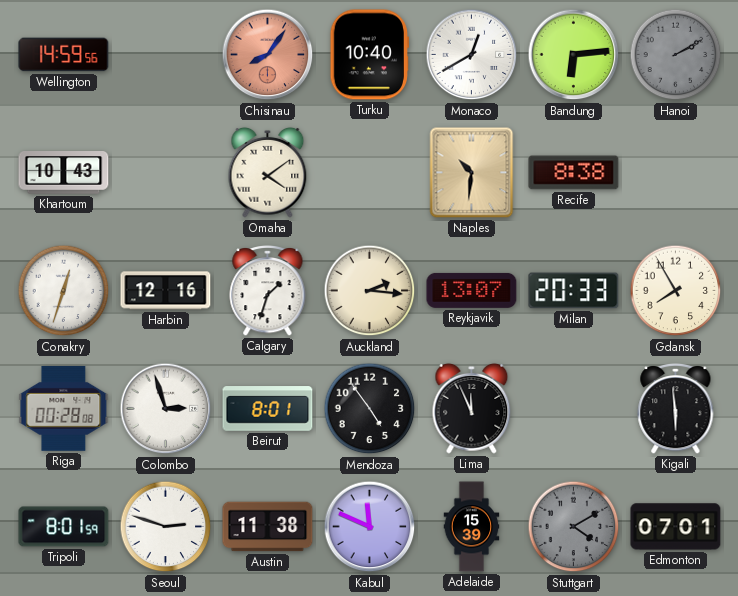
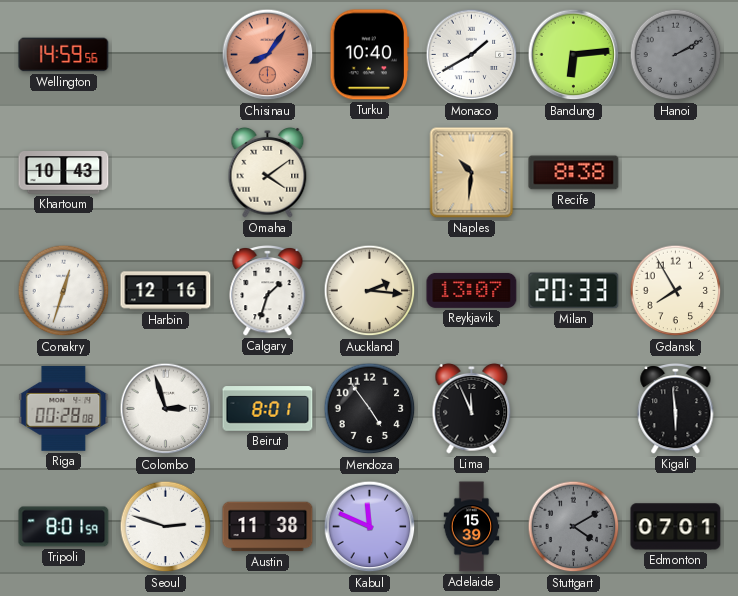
Monaco: 12:40 -> 1:40
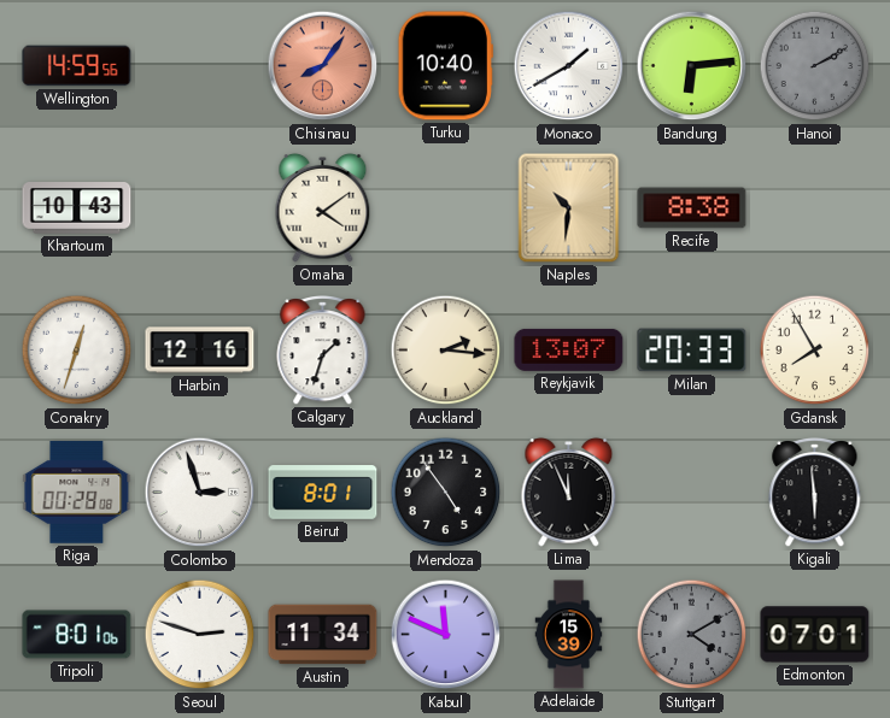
Tripoli: 8:01:59 -> 8:01:06
Austin: 11:38 -> 11:34
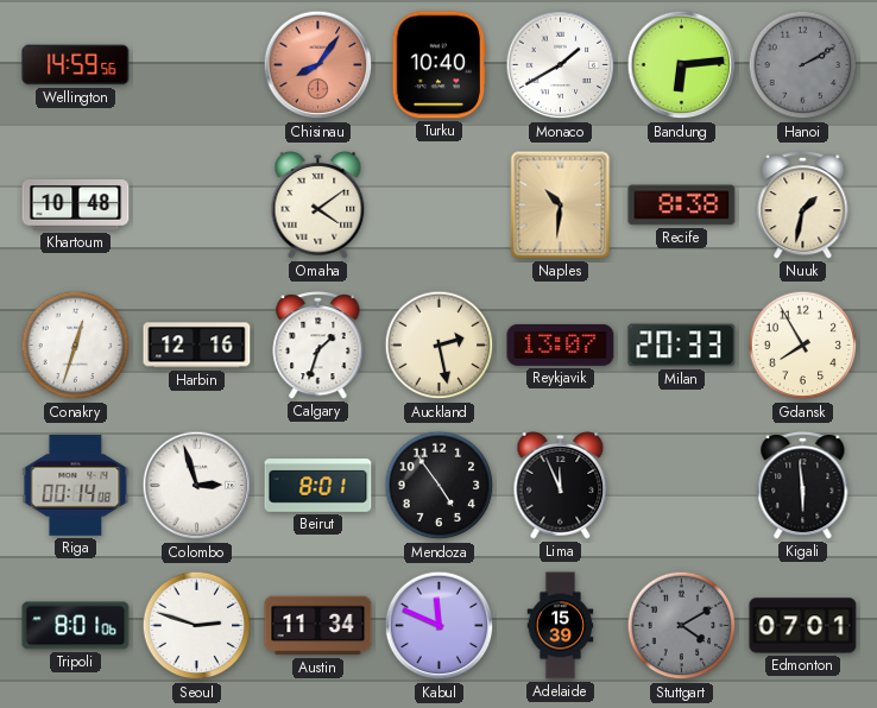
Khartoum: 10:43 -> 10:48
Nuuk: none -> 1:32
Auckland: 2:16 -> 2:28
Riga: 00:28 -> 00:14
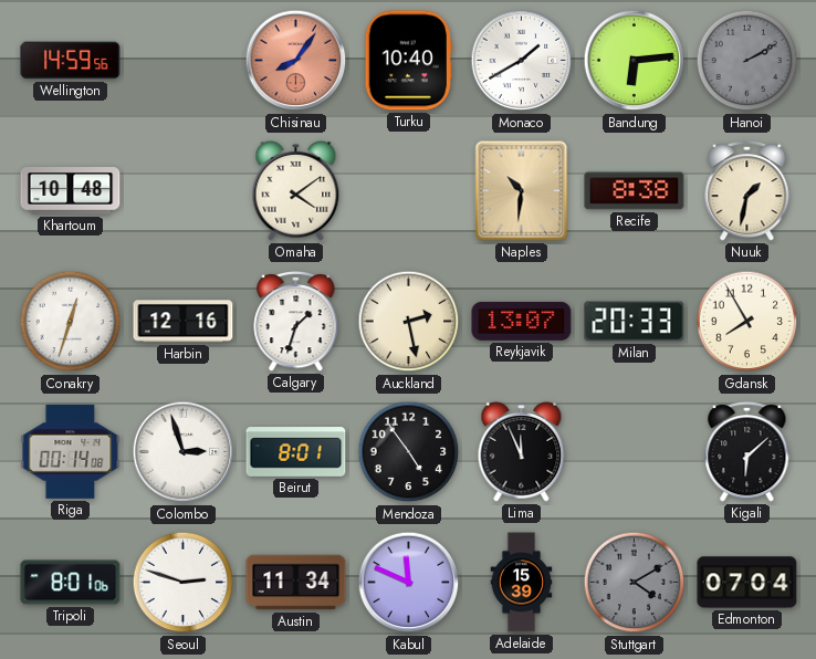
Kigali: 5:59 -> 6:08
Edmonton: 07:01 -> 07:04
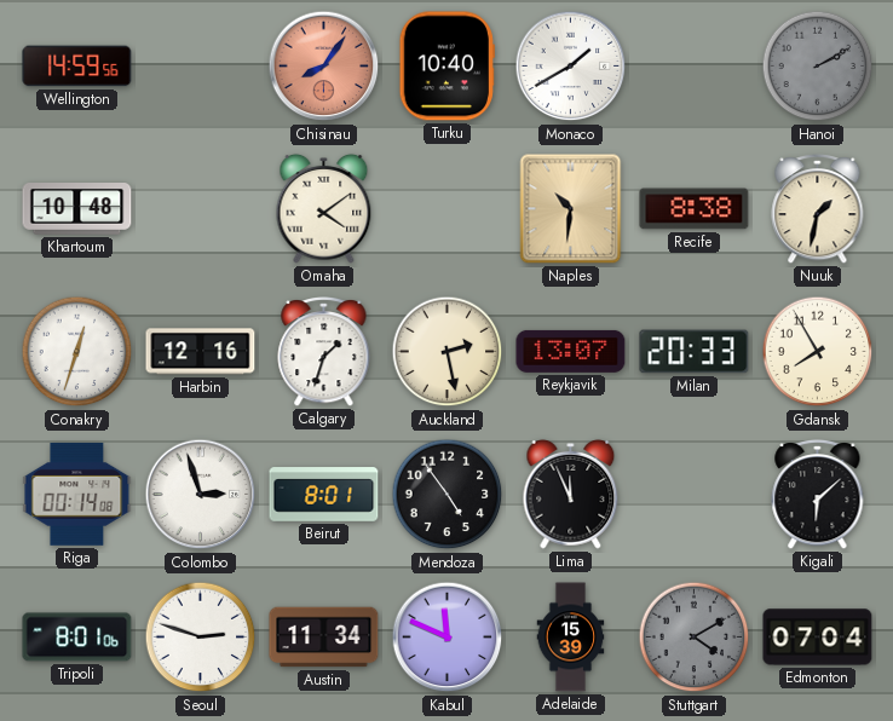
Bandung: 6:14 -> none
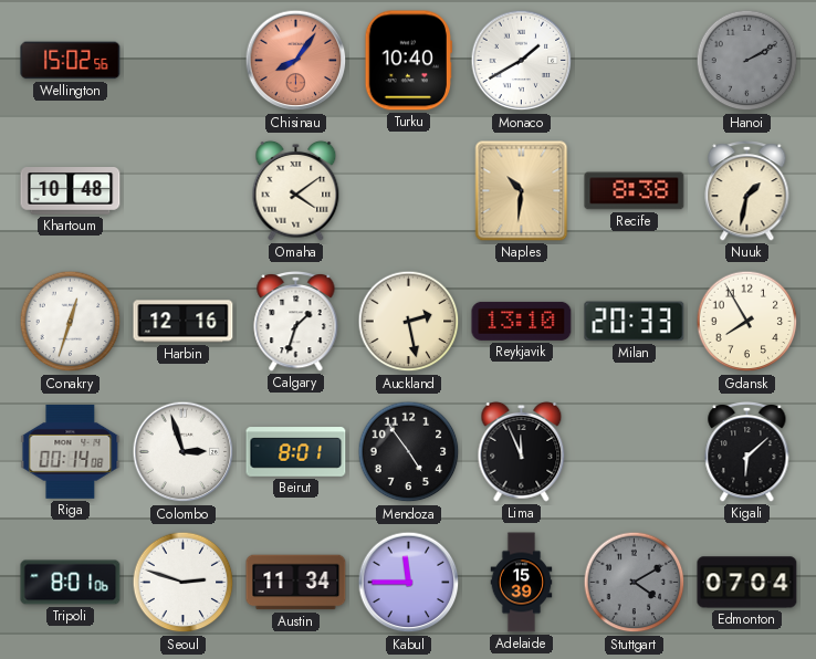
Wellington: 14:59 -> 15:02
Reykjavik: 13:07 -> 13:10
Kabul: 11:49 -> 11:45
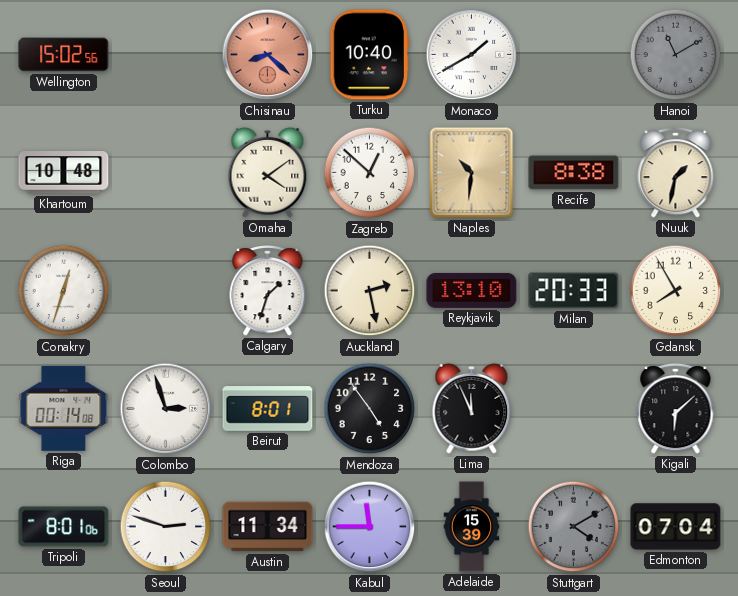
Chisinau: 8:06 -> 8:22
Hanoi: 2:10 -> 11:10
Zagreb: none -> 12:52
Harbin: 12:16 -> none
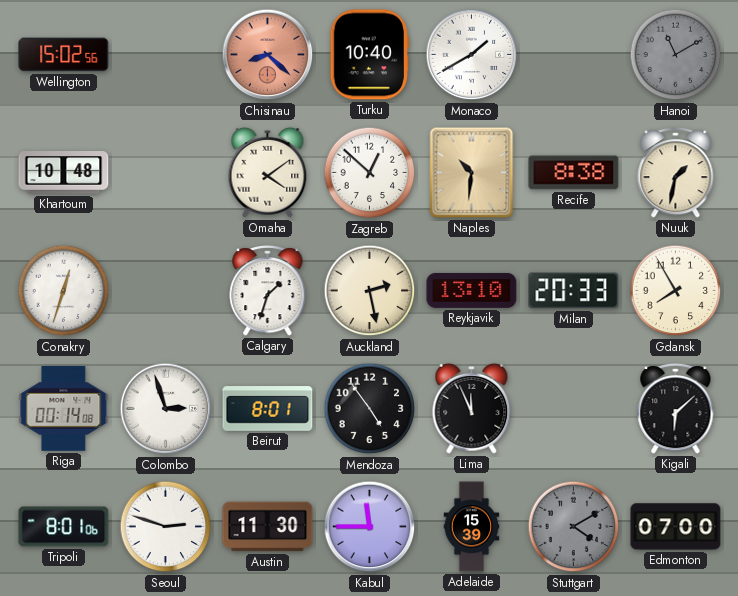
Austin: 11:34 -> 11:30
Edmonton: 07:04 -> 07:00
